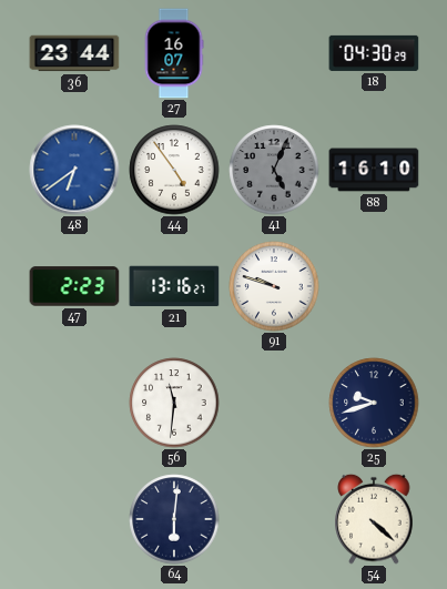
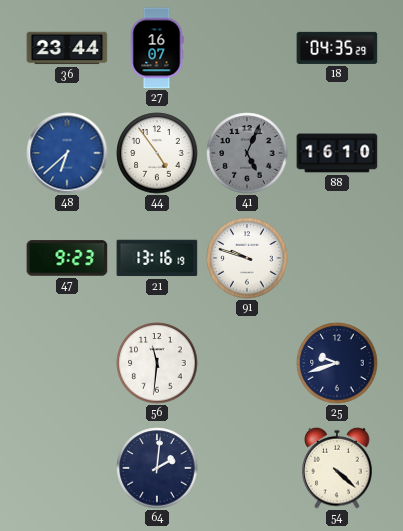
18: 04:30 -> 04:35
48: 6:39 -> 6:38
47: 2:23 -> 9:23
21: 13:16:27 -> 13:16:19
64: 6:01 -> 2:01
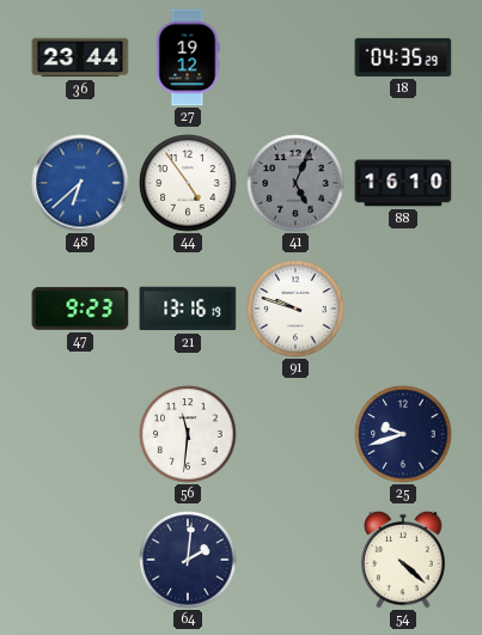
27: 16:07 -> 19:12
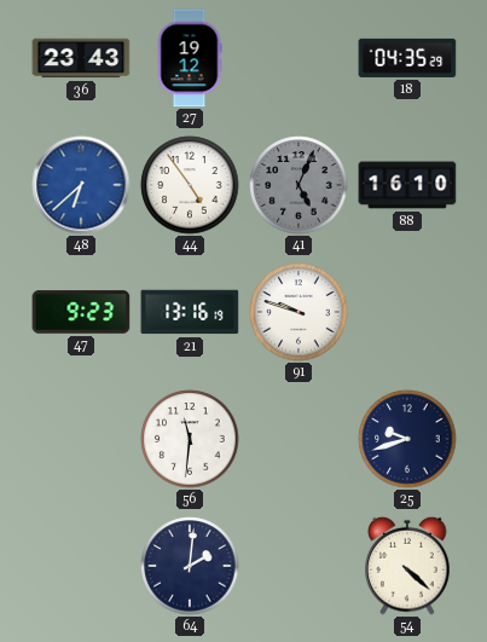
36: 23:44 -> 23:43
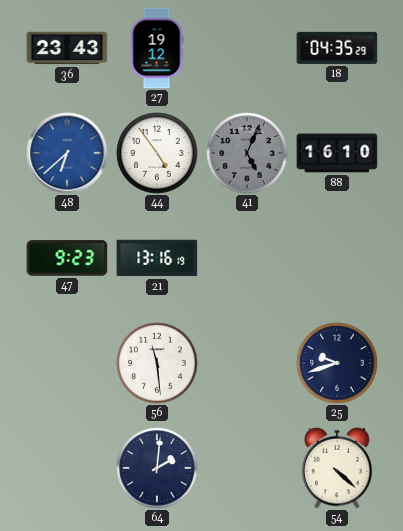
91: 9:48 -> none
56: 11:31 -> 11:29
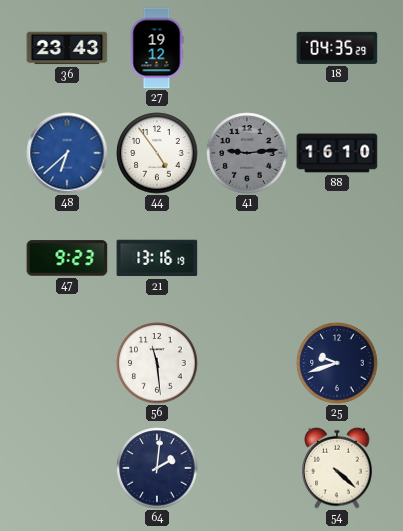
41: 5:04 -> 9:14
